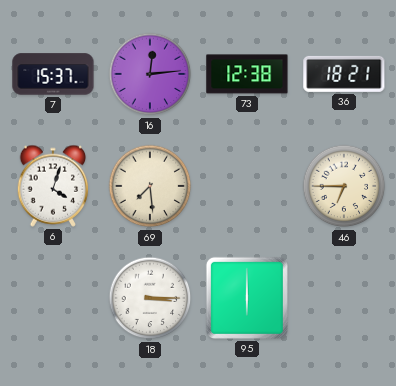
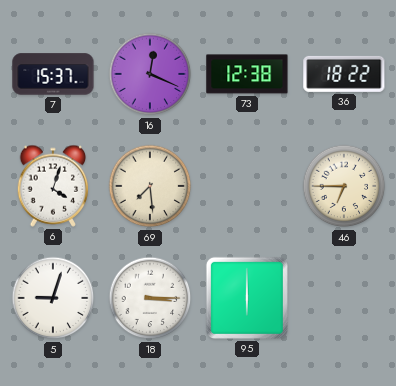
16: 12:14 -> 12:19
36: 18:21 -> 18:22
5: none -> 9:03
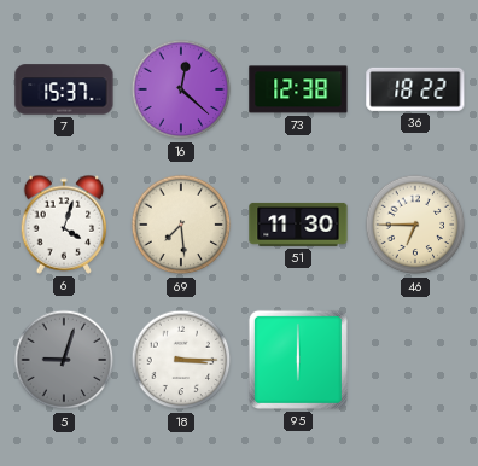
16: 12:19 -> 12:22
51: none -> 11:30
5 dial: white -> grey
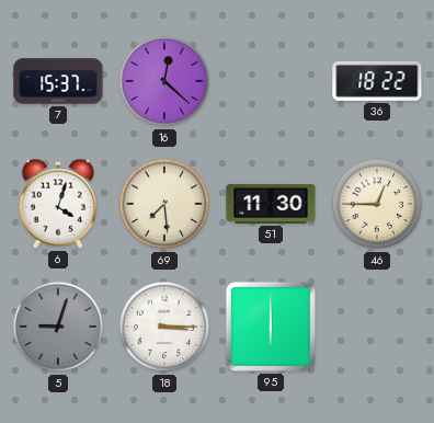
73: 12:38 -> none
46: 6:45 -> 12:45
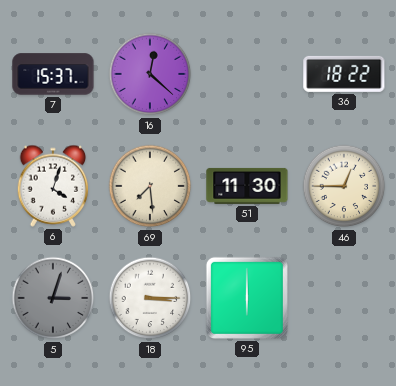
5: 9:03 -> 3:03
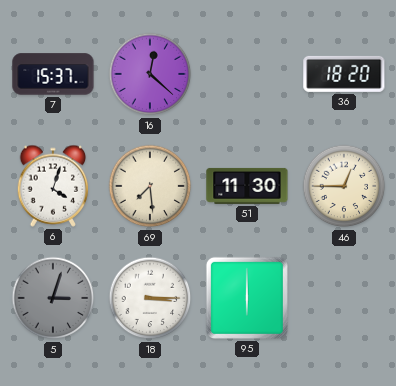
36: 18:22 -> 18:20
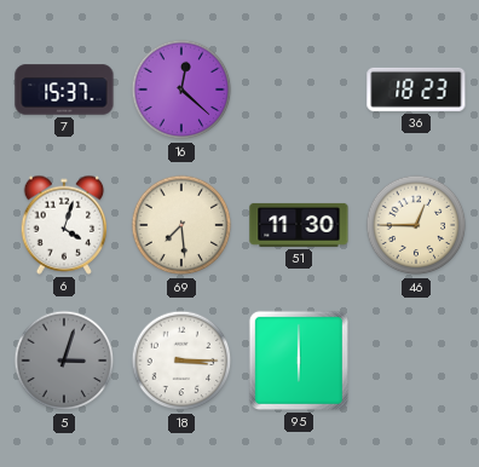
36: 18:20 -> 18:23
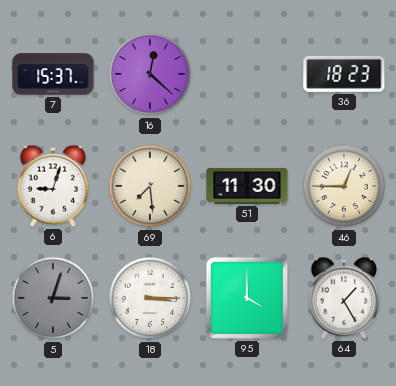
6: 4:03 -> 9:03
95: 6:00 -> 4:00
64: none -> 1:25
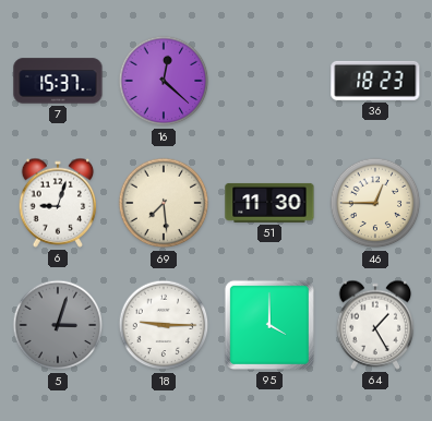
18: 3:15 -> 9:15
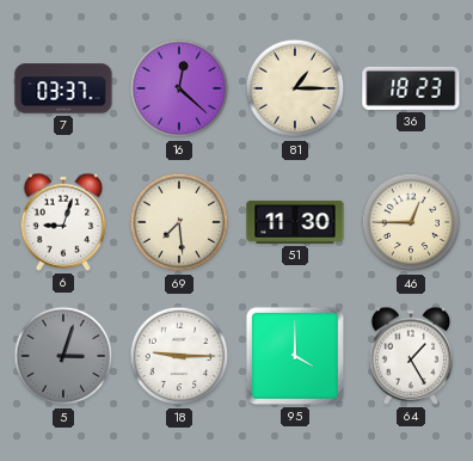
7: 15:37 -> 03:37
81: none -> 1:15
